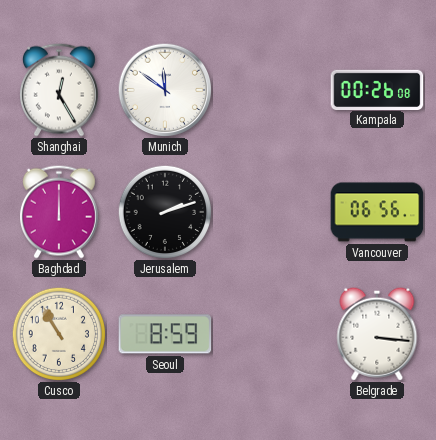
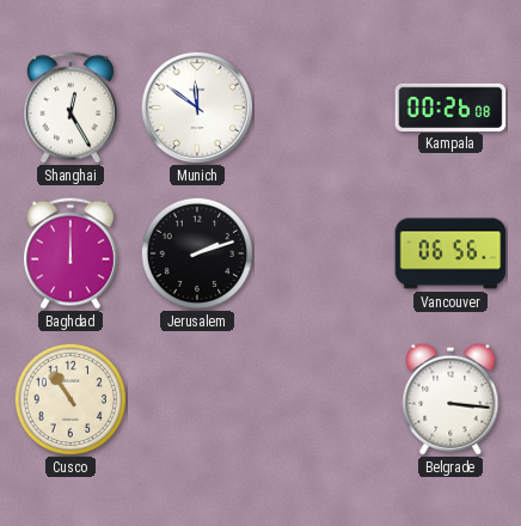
Cusco: 10:55 -> 10:54
Seoul: 8:59 -> none
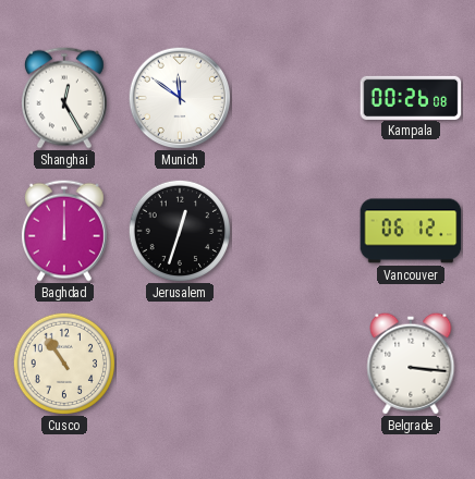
Jerusalem: 2:12 -> 12:33
Vancouver: 06:56 -> 06:12
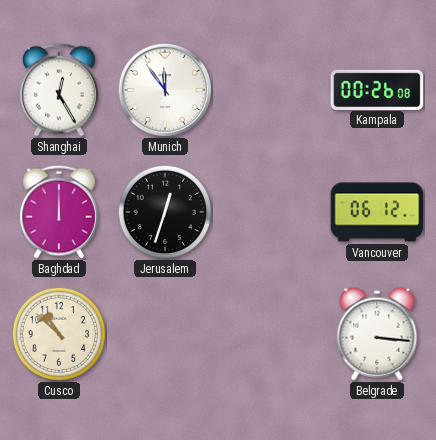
Munich: 11:51 -> 11:54
Cusco: 10:54 -> 10:52
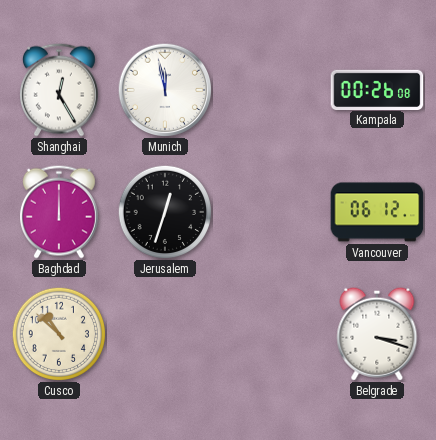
Munich: 11:54 -> 11:58
Belgrade: 3:16 -> 3:18
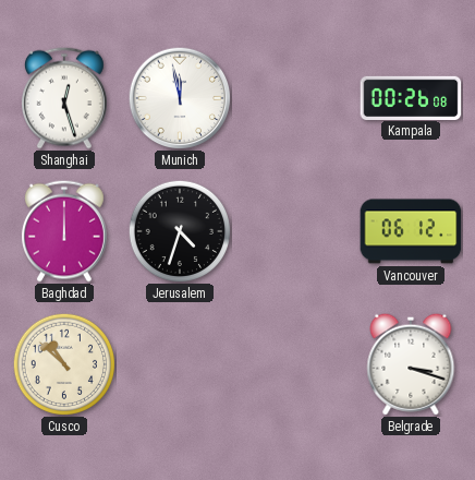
Shanghai: 12:25 -> 12:27
Jerusalem: 12:33 -> 4:33
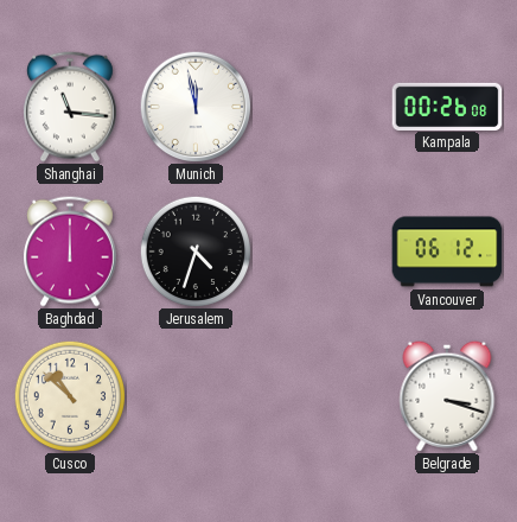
Shanghai: 12:27 -> 11:16
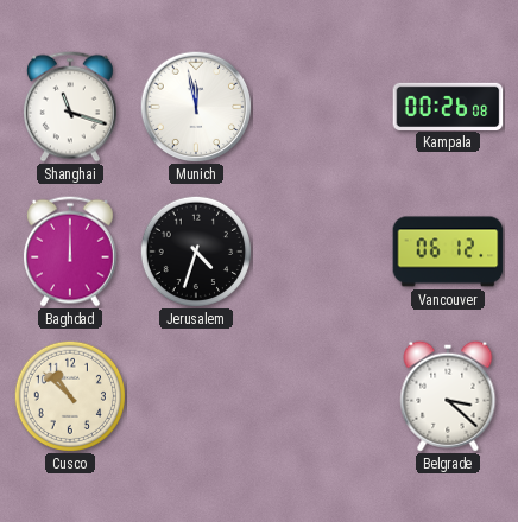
Shanghai: 11:16 -> 11:18
Belgrade: 3:18 -> 3:22
